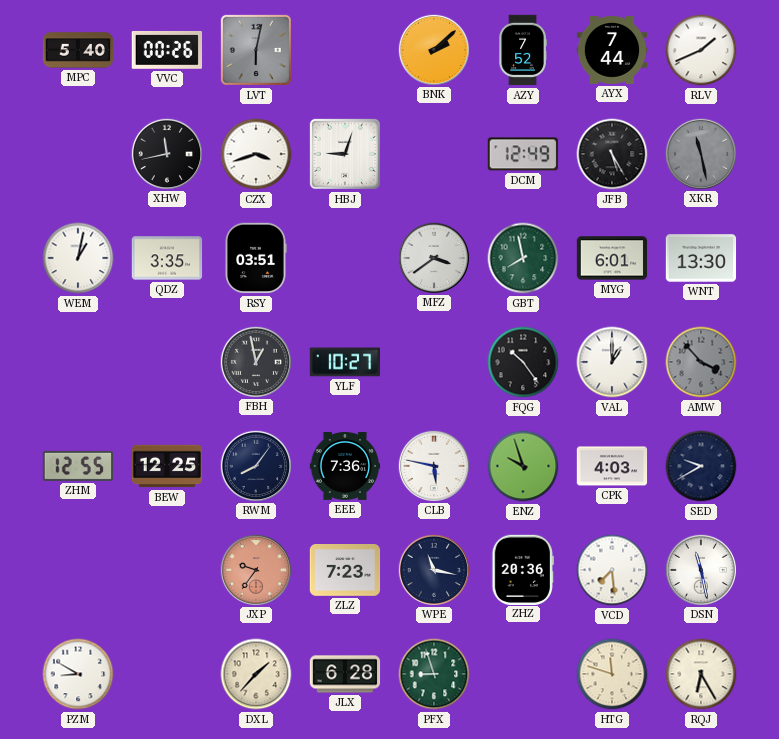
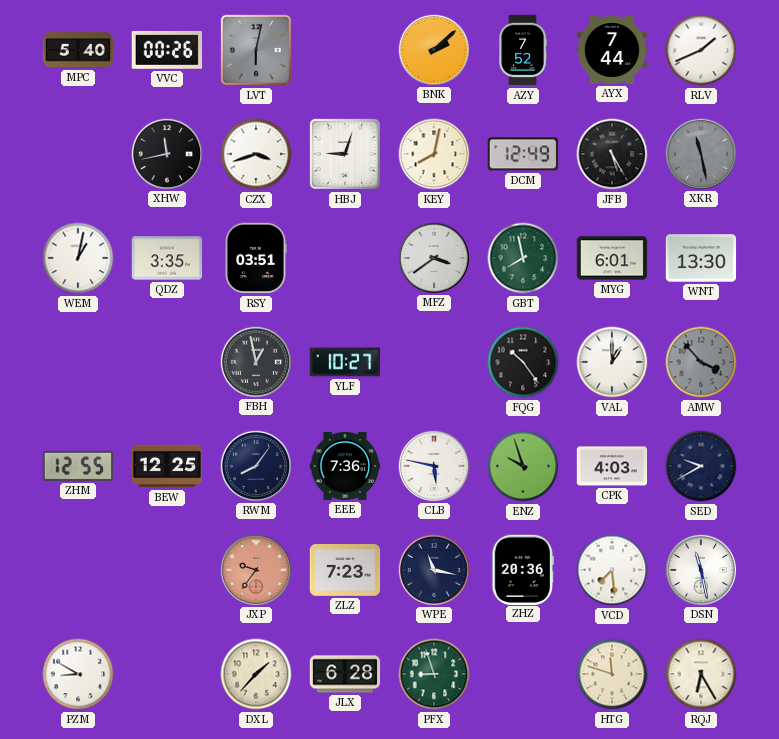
KEY: none -> 8:02
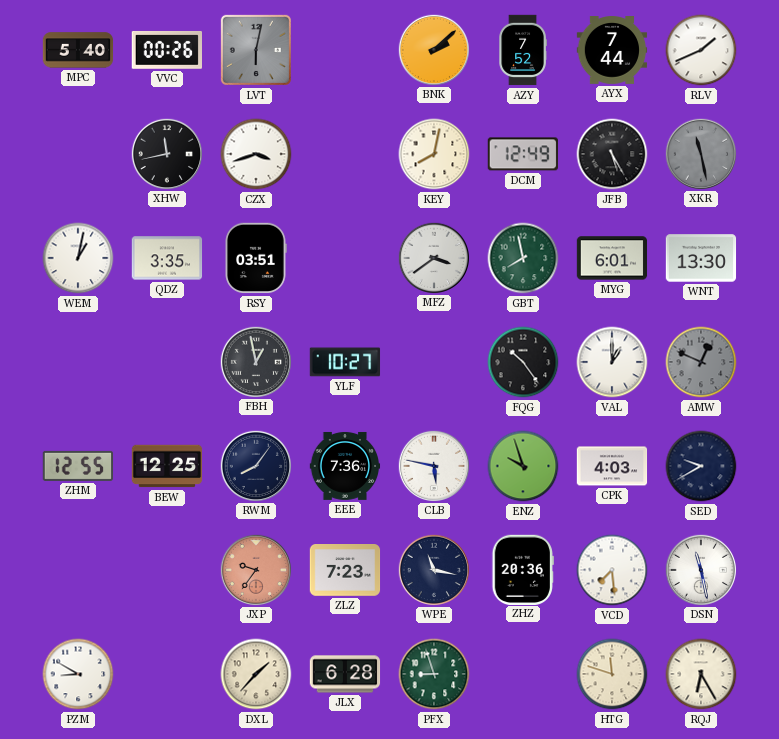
HBJ: 9:03 -> none
AMW: 3:53 -> 12:49
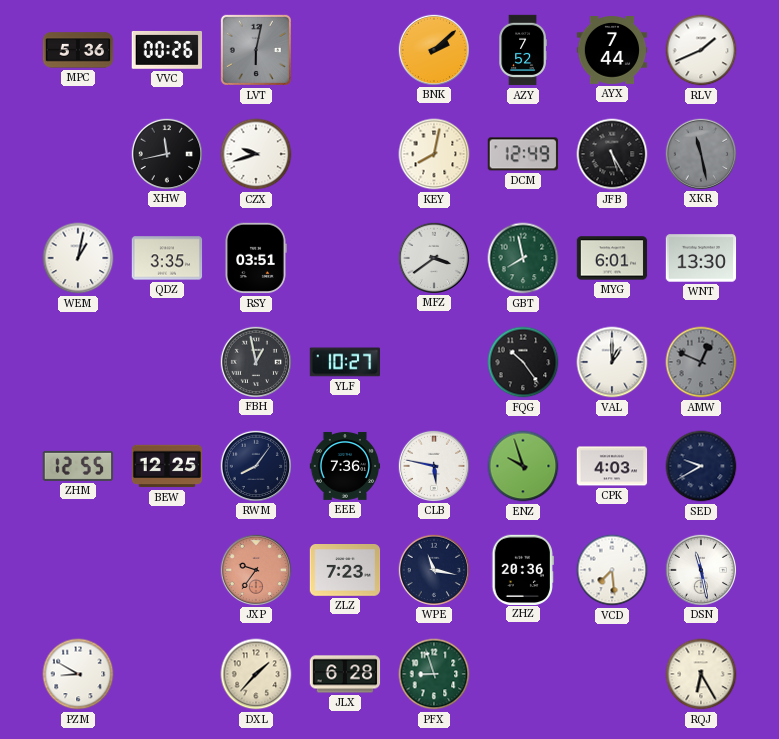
MPC: 5:40 -> 5:36
CZX: 3:42 -> 9:42
HTG: 11:48 -> none
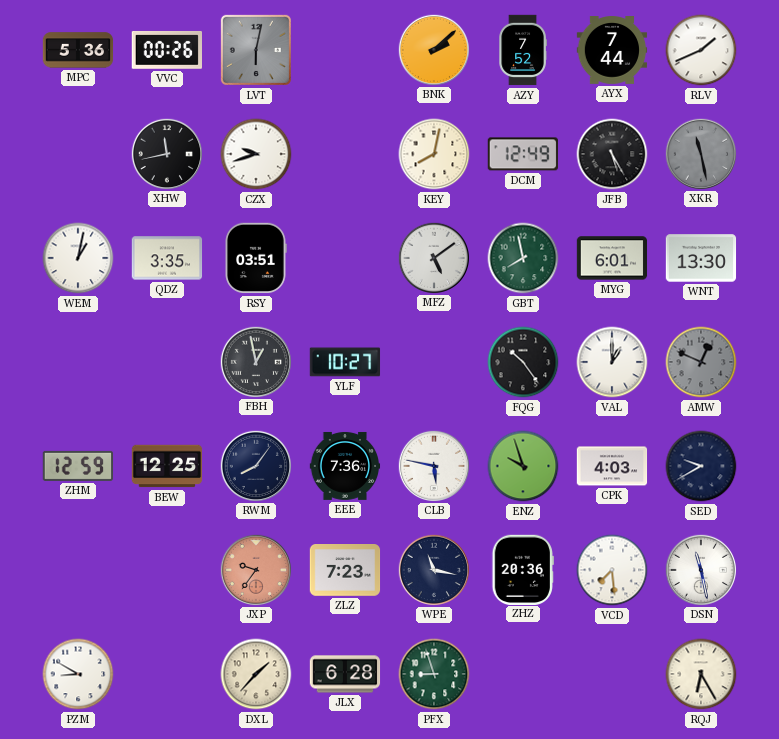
MFZ: 3:39 -> 5:09
ZHM: 12:55 -> 12:59
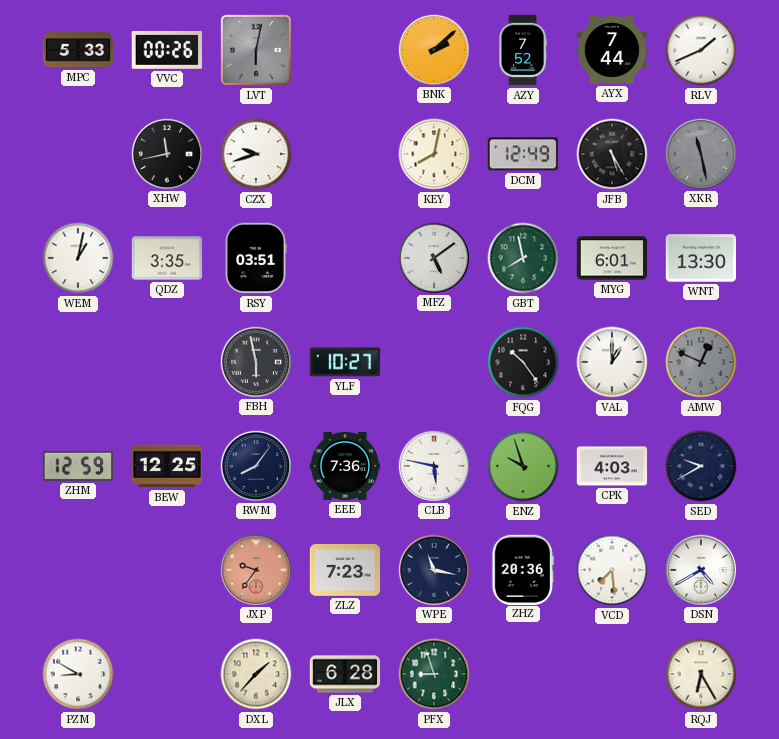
MPC: 5:36 -> 5:33
FBH: 12:58 -> 5:58
DSN: 11:28 -> 4:40
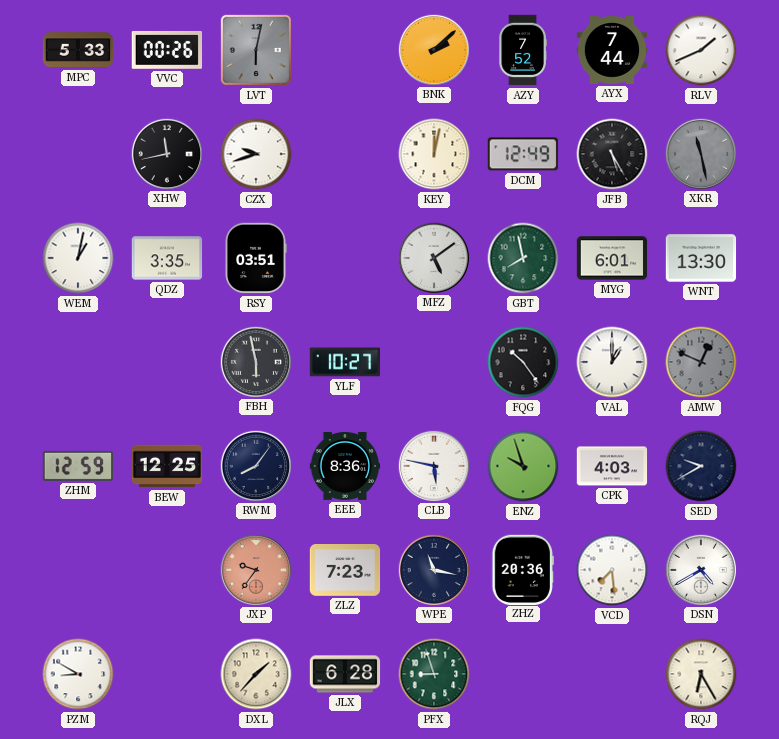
KEY: 8:02 -> 12:02
EEE: 7:36 -> 8:36
